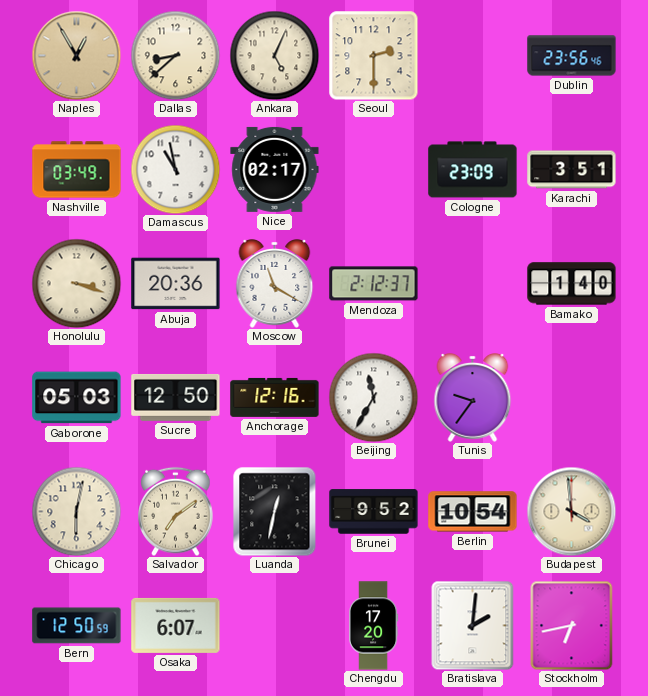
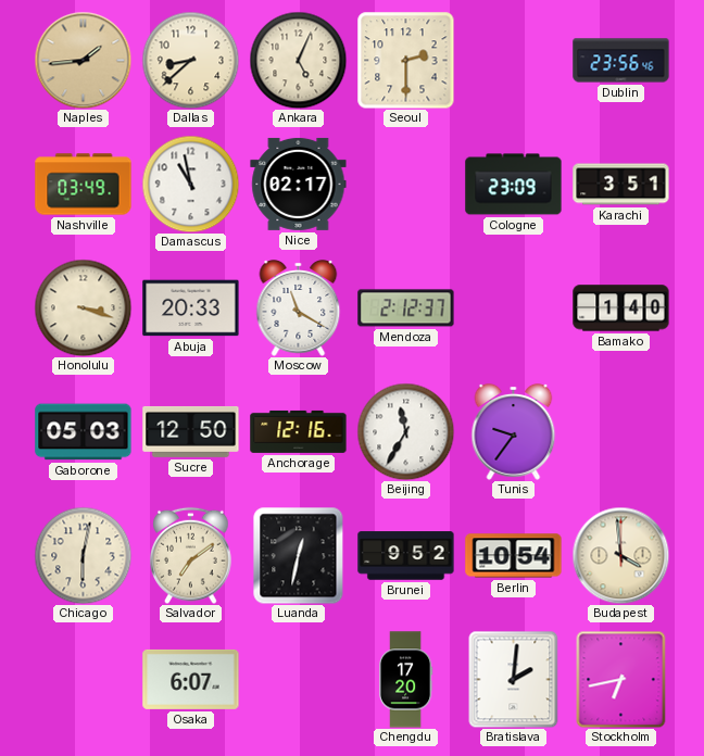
Naples: 12:55 -> 1:44
Abuja: 20:36 -> 20:33
Bern: 12:50 -> none
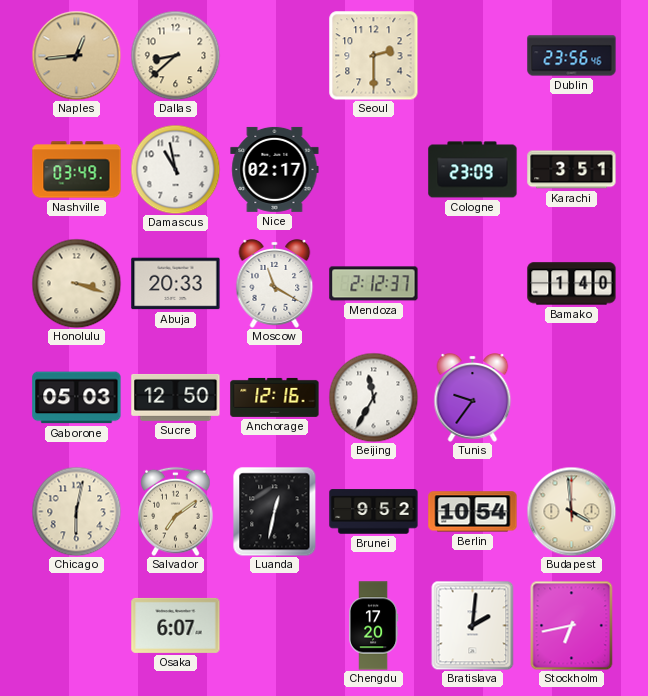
Naples: 1:44 -> 12:44
Ankara: 5:04 -> none
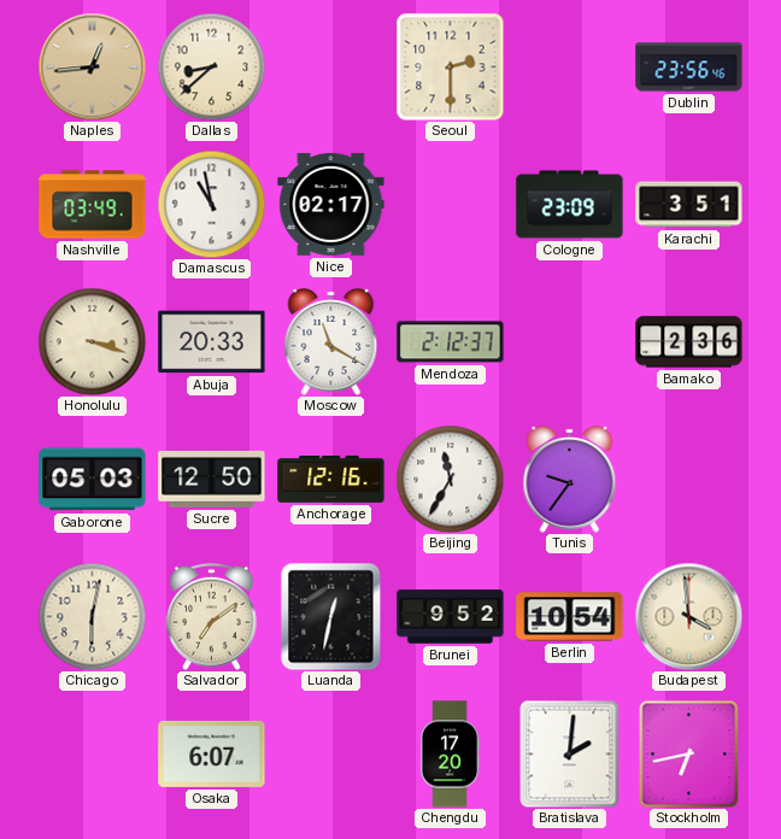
Bamako: 1:40 -> 2:36
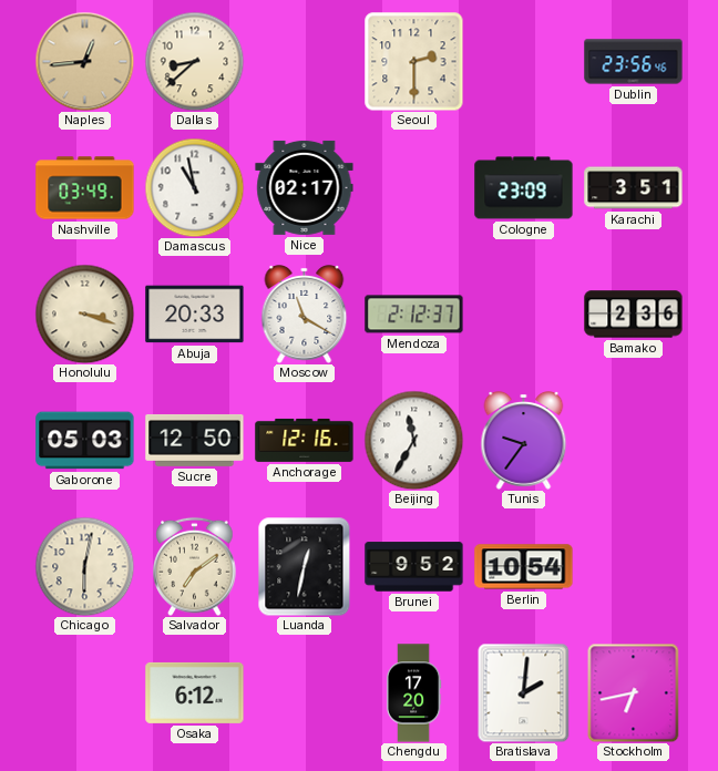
Budapest: 3:59 -> none
Osaka: 6:07 -> 6:12
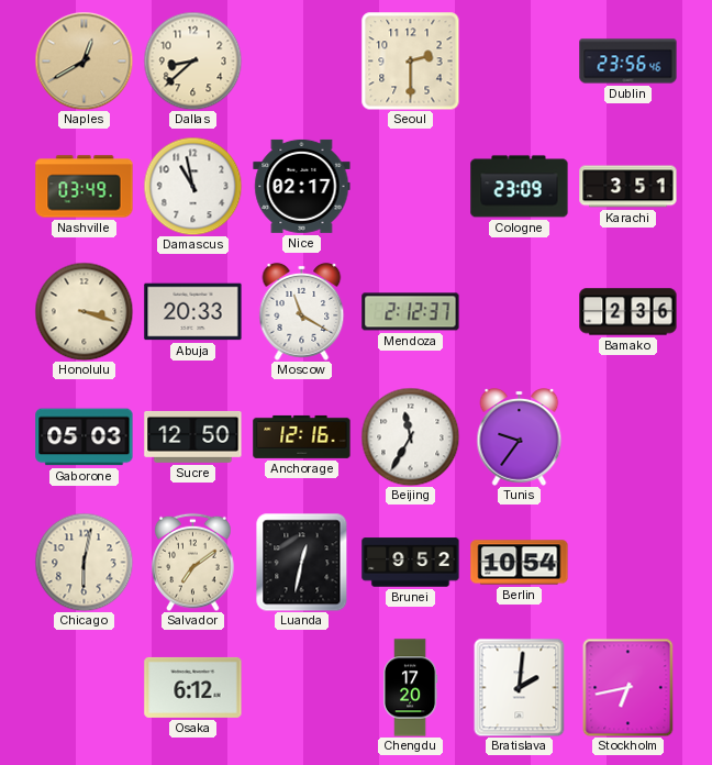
Naples: 12:44 -> 12:40
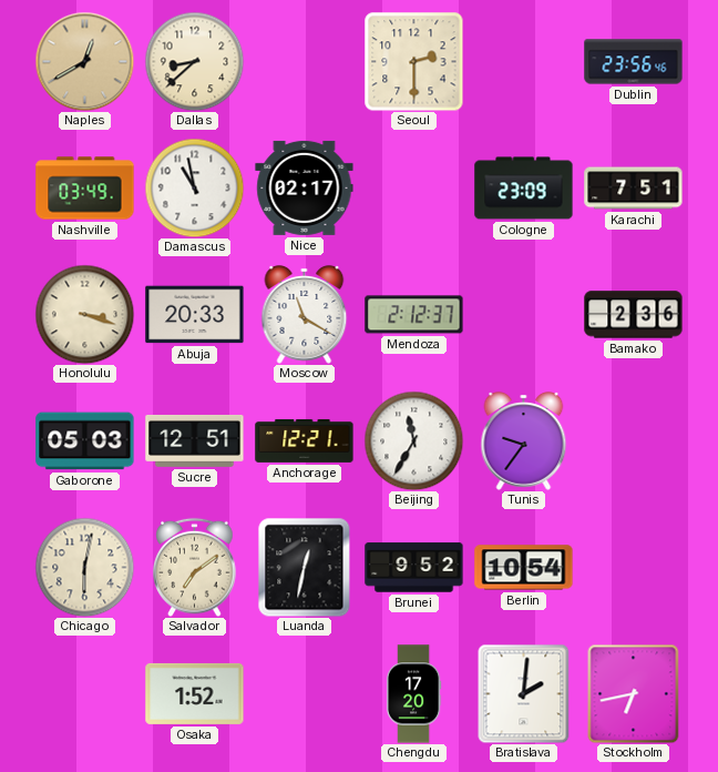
Karachi: 3:51 -> 7:51
Sucre: 12:50 -> 12:51
Anchorage: 12:16 -> 12:21
Osaka: 6:12 -> 1:52
